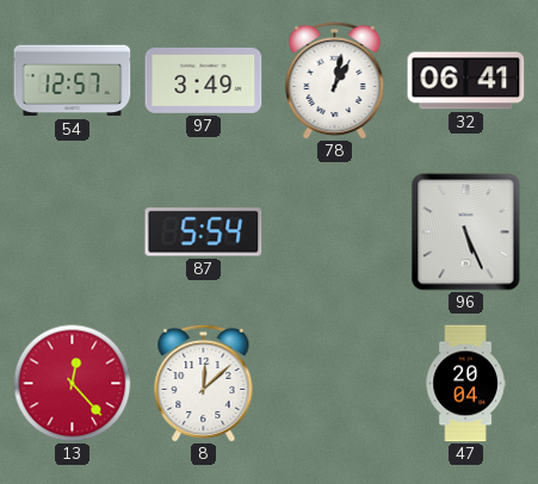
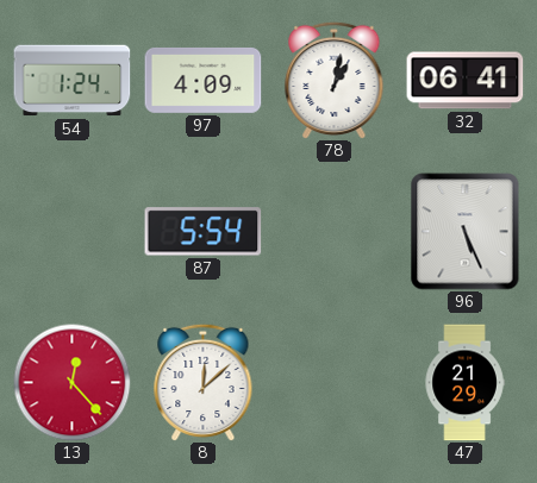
54: 12:57 -> 1:24
97: 3:49 -> 4:09
47: 20:04 -> 21:29
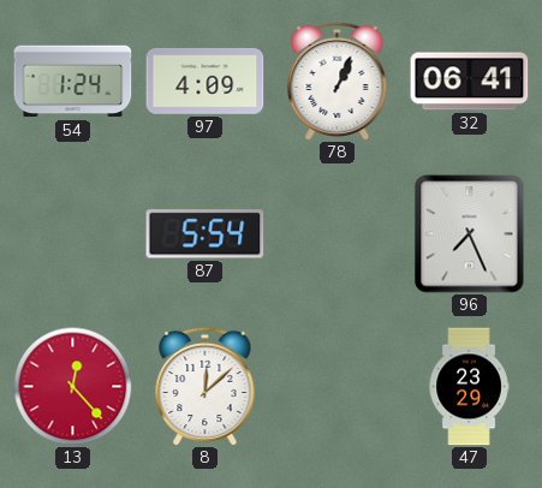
78: 1:02 -> 1:04
96: 5:26 -> 7:26
47: 21:29 -> 23:29
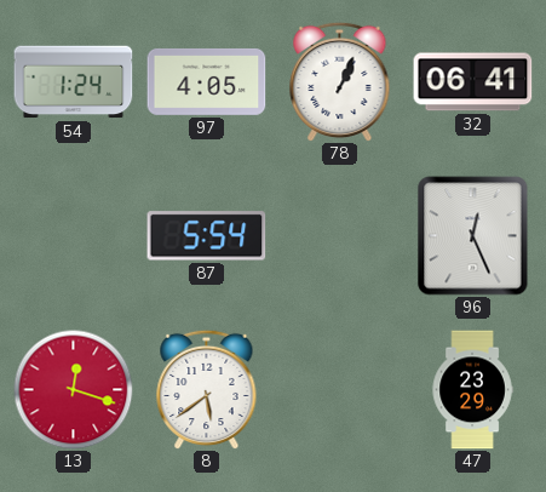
97: 4:09 -> 4:05
96: 7:26 -> 12:26
13: 12:23 -> 12:18
8: 12:08 -> 5:39
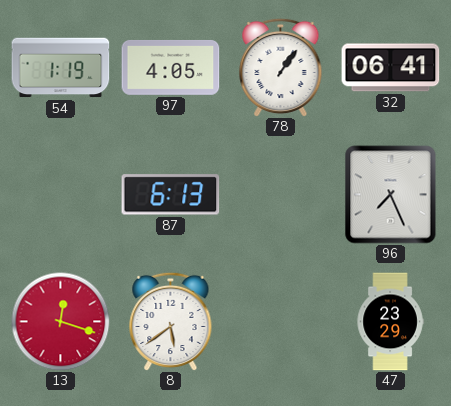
54: 1:24 -> 1:19
78: 1:04 -> 1:06
87: 5:54 -> 6:13
96: 12:26 -> 7:26
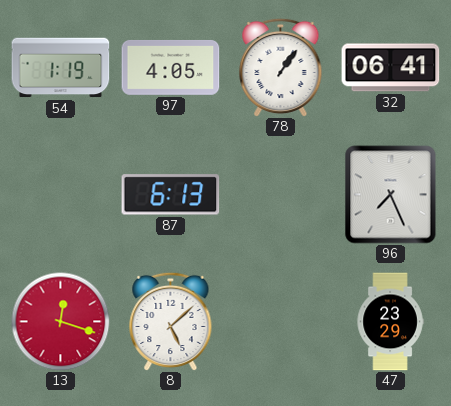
8: 5:39 -> 5:08
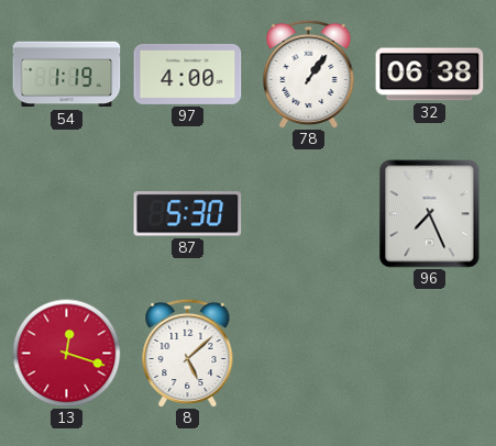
97: 4:05 -> 4:00
32: 06:41 -> 06:38
87: 6:13 -> 5:30
47: 23:29 -> none
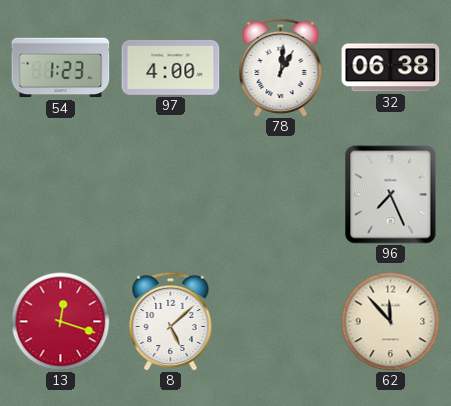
54: 1:19 -> 1:23
78: 1:06 -> 1:01
87: 5:30 -> none
62: none -> 11:53
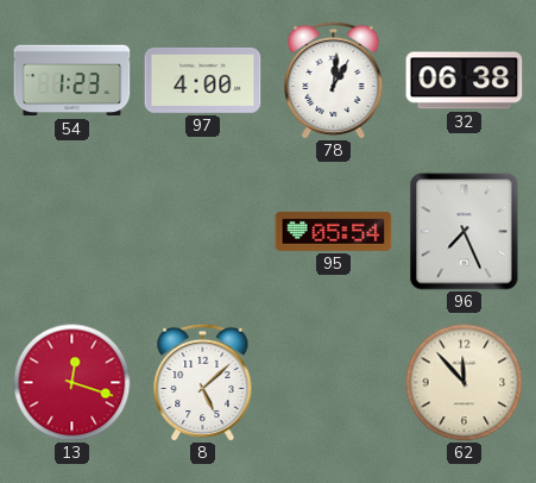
95: none -> 05:54
